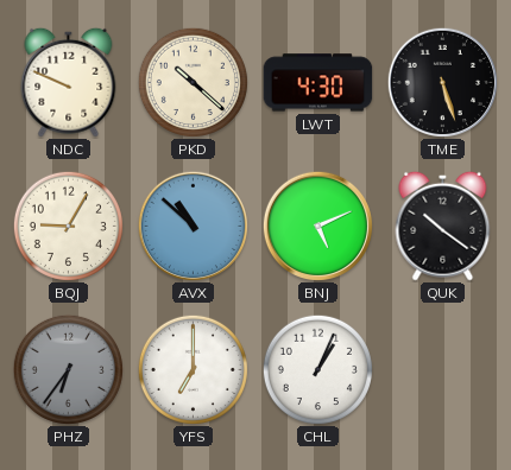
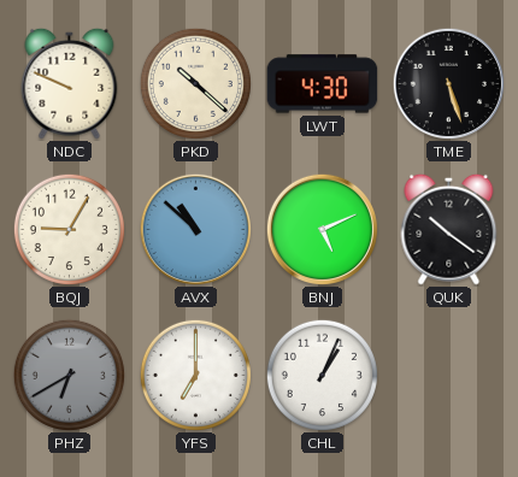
PHZ: 6:36 -> 6:40
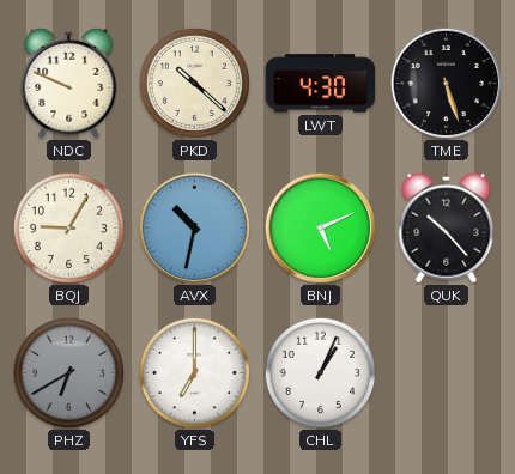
AVX: 10:52 -> 10:32
QUK: 10:21 -> 10:23
